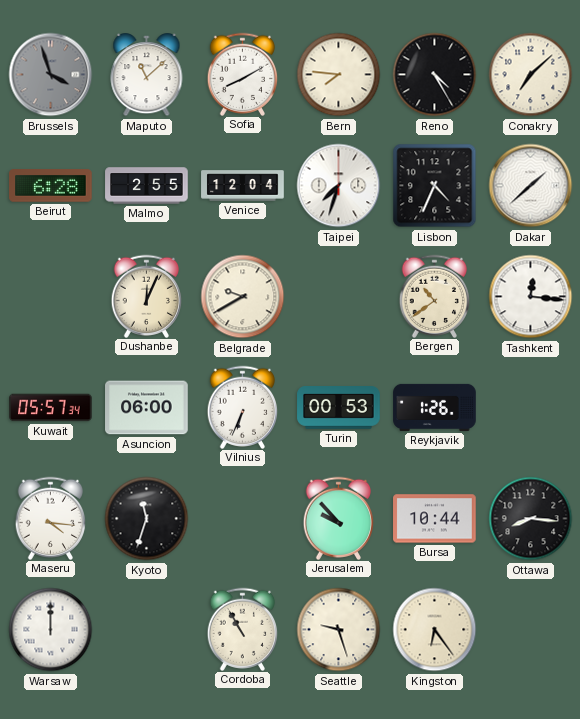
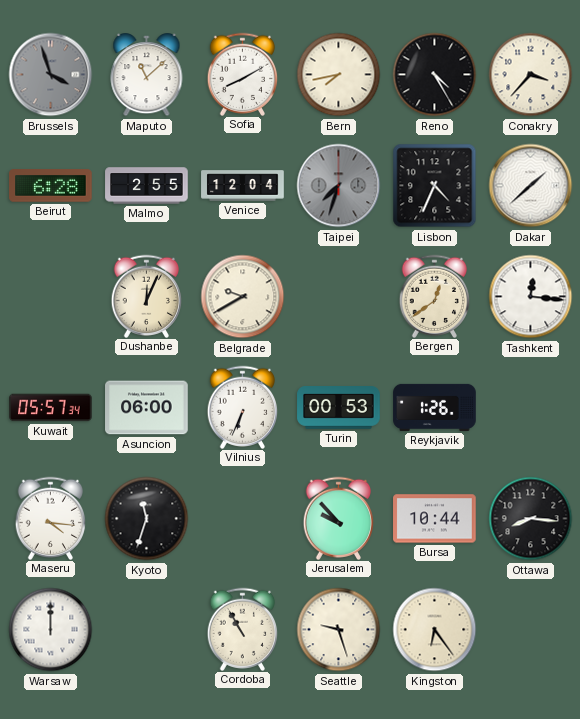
Bern: 7:46 -> 7:43
Conakry: 7:08 -> 3:37
Taipei dial: white -> grey
Bergen: 10:39 -> 12:39
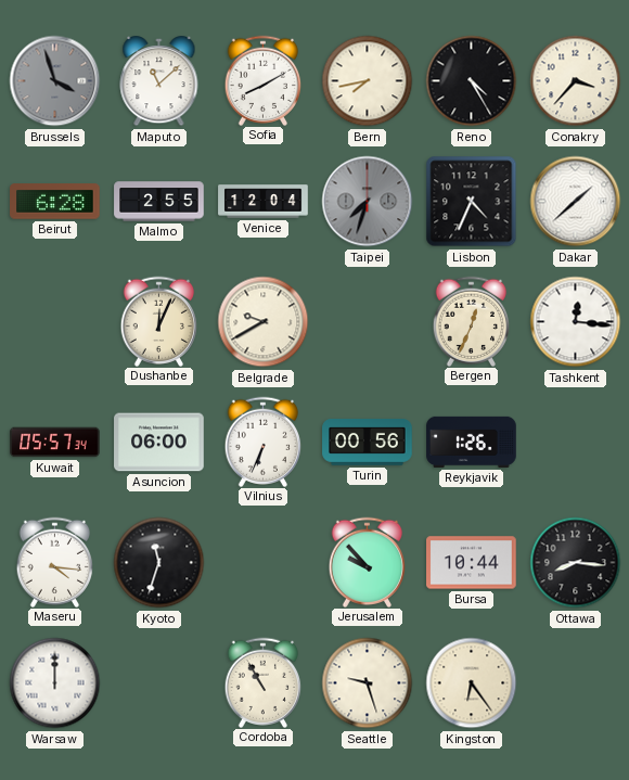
Bergen: 12:39 -> 12:34
Turin: 00:53 -> 00:56
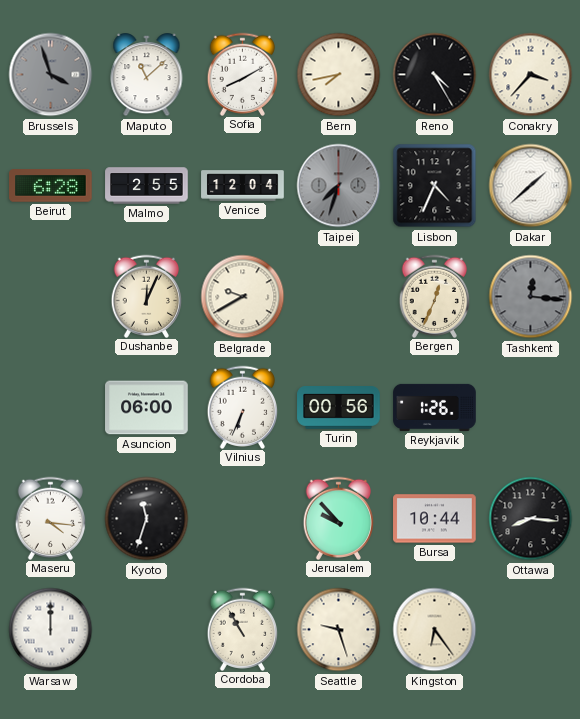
Tashkent dial: white -> grey
Kuwait: 05:57 -> none
